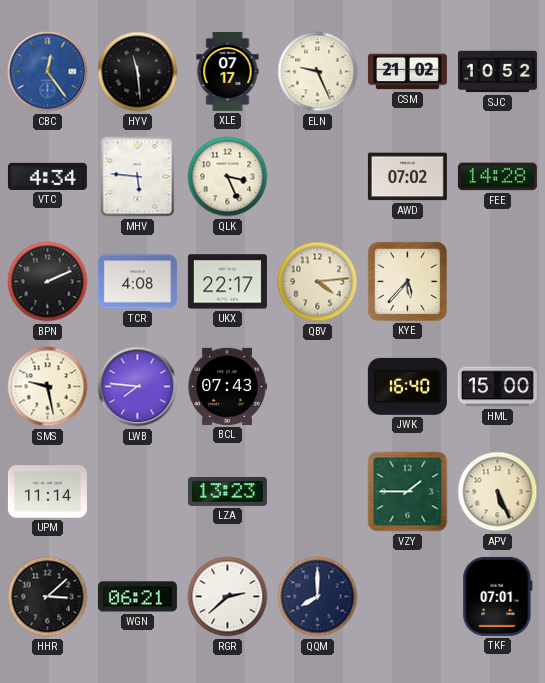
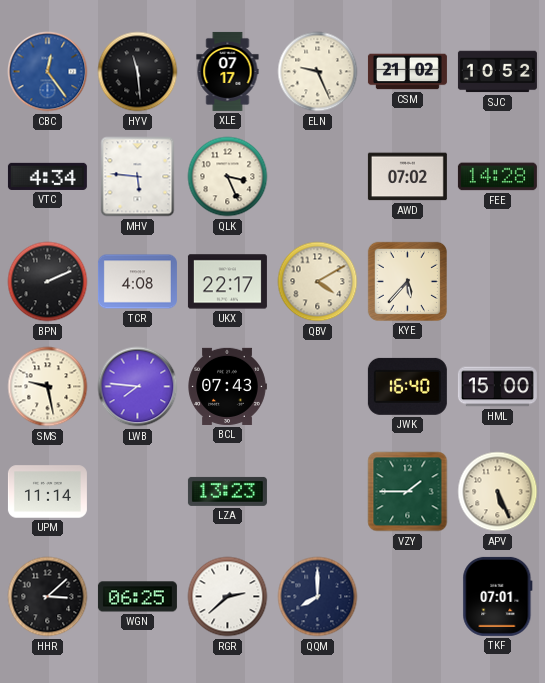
QBV: 4:14 -> 4:10
WGN: 06:21 -> 06:25
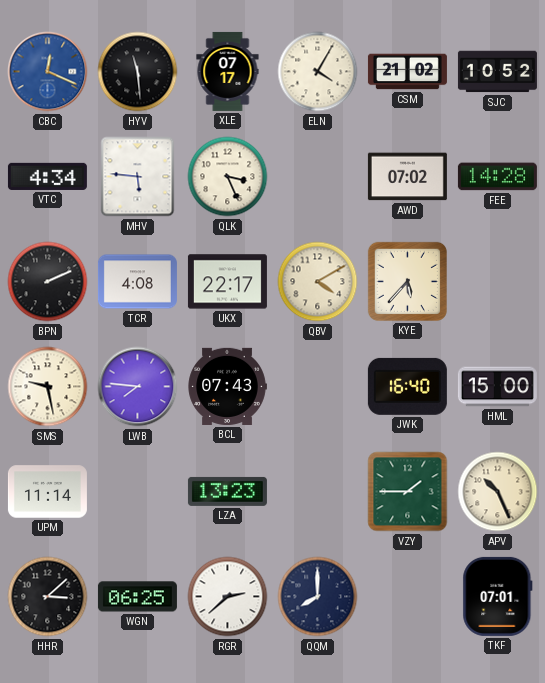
CBC: 12:24 -> 12:19
ELN: 9:26 -> 4:05
APV: 5:26 -> 10:26
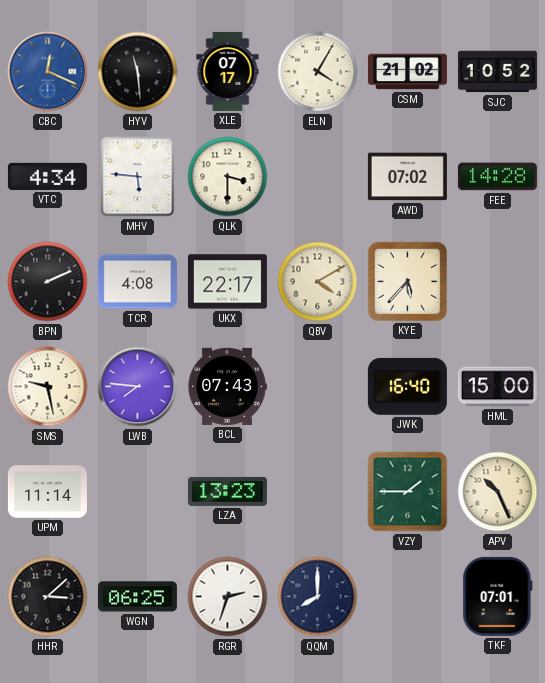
QLK: 3:26 -> 3:30
RGR: 2:38 -> 2:33
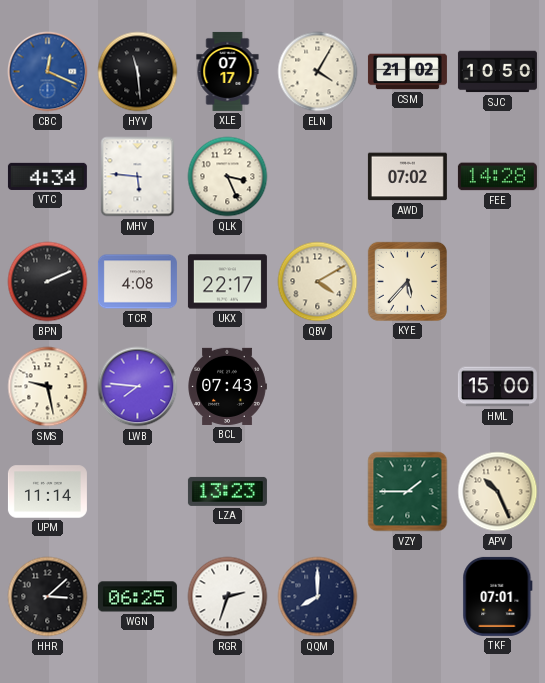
SJC: 10:52 -> 10:50
QLK: 3:30 -> 3:26
JWK: 16:40 -> none
